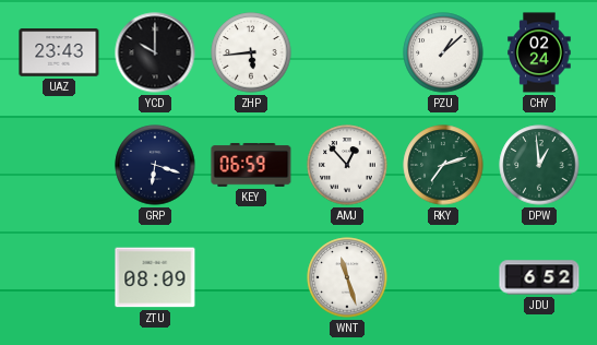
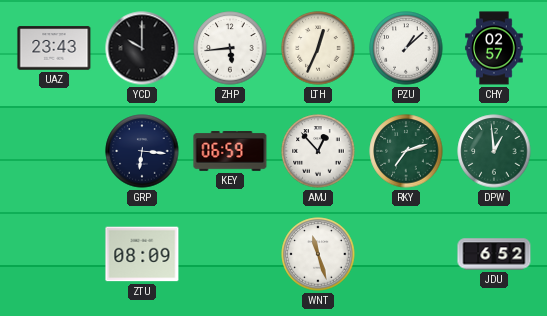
LTH: none -> 12:34
CHY: 02:24 -> 02:57
GRP: 6:18 -> 6:16
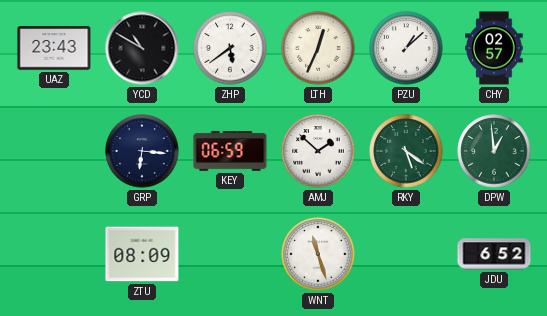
YCD: 10:00 -> 10:50
ZHP: 5:44 -> 5:39
AMJ: 12:53 -> 1:52
RKY: 7:12 -> 5:21
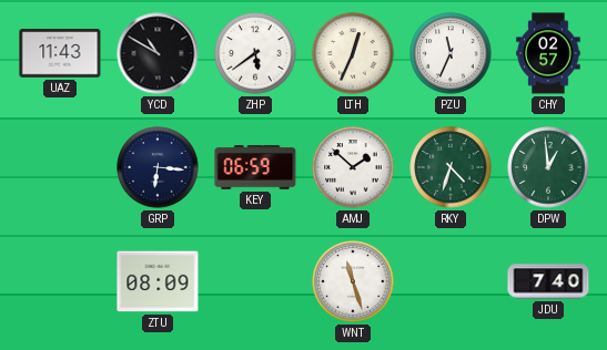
UAZ: 23:43 -> 11:43
PZU: 1:08 -> 11:34
RKY: 5:21 -> 4:33
JDU: 6:52 -> 7:40
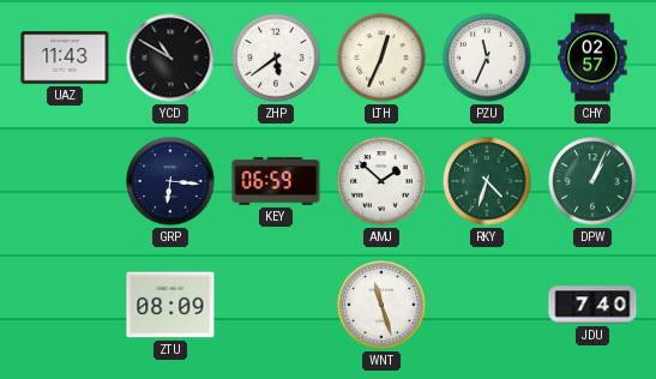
DPW: 12:59 -> 1:04
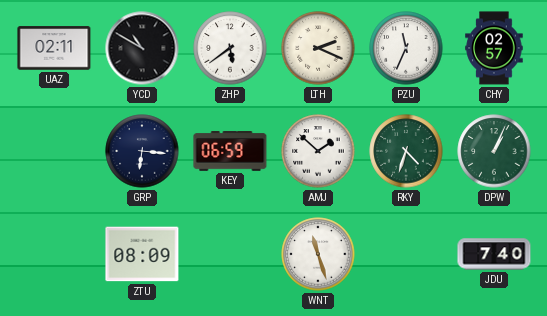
UAZ: 11:43 -> 02:11
LTH: 12:34 -> 2:19
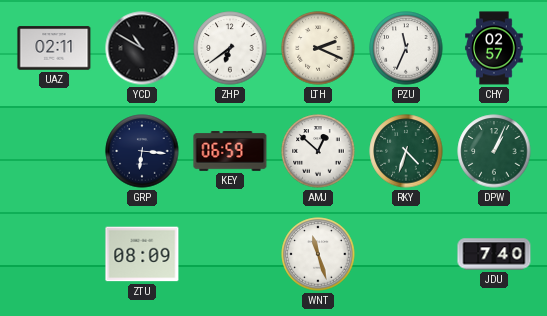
ZHP: 5:39 -> 6:39
AMJ: 1:52 -> 12:52
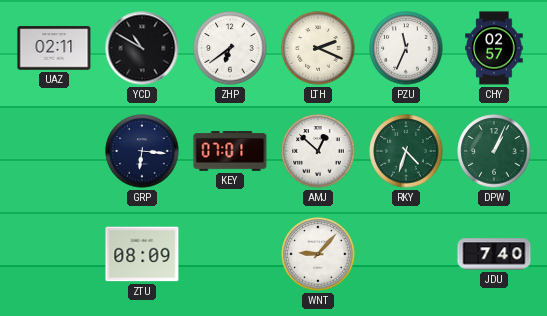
KEY: 06:59 -> 07:01
WNT: 11:27 -> 9:07
